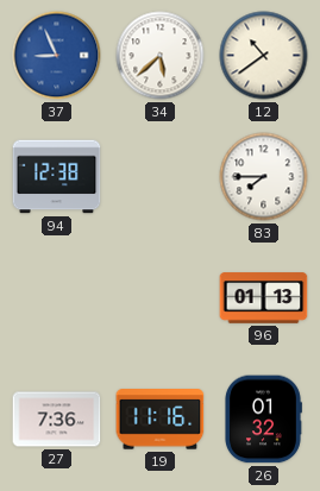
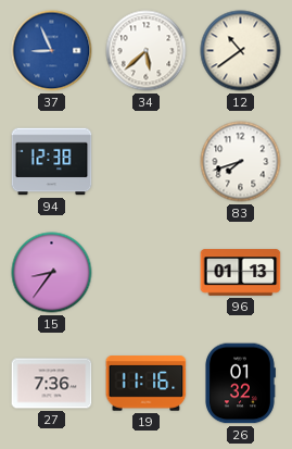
83: 7:45 -> 7:42
15: none -> 8:36
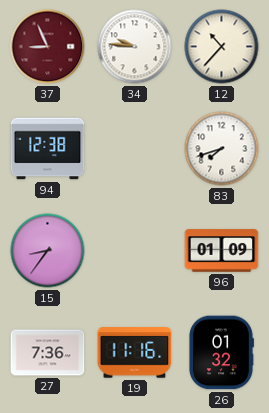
37 dial: blue -> burgundy
34: 5:38 -> 9:46
12: 10:39 -> 10:37
96: 01:13 -> 01:09
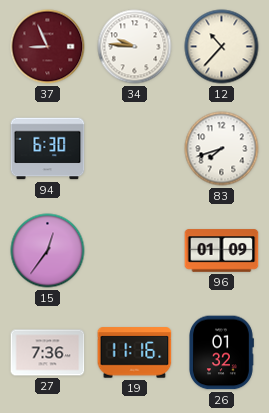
94: 12:38 -> 6:30
15: 8:36 -> 12:36
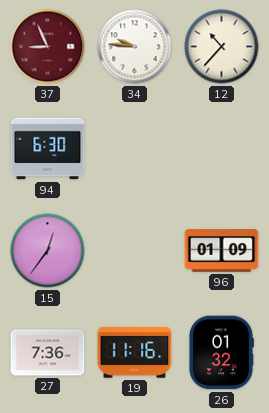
83: 7:42 -> none
